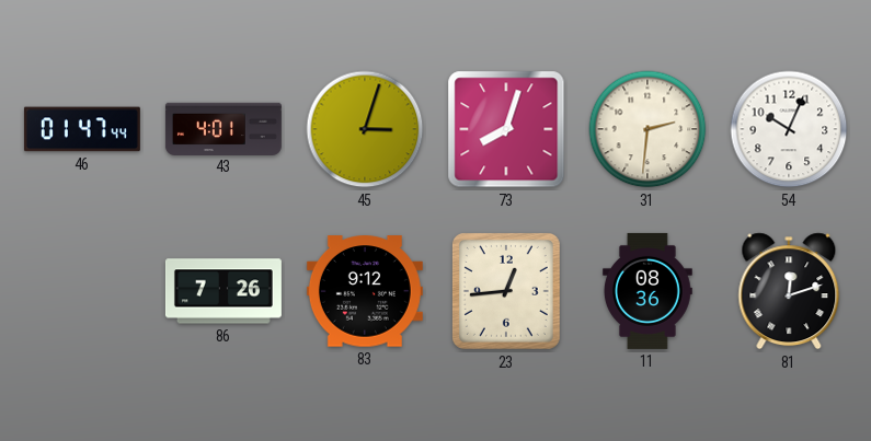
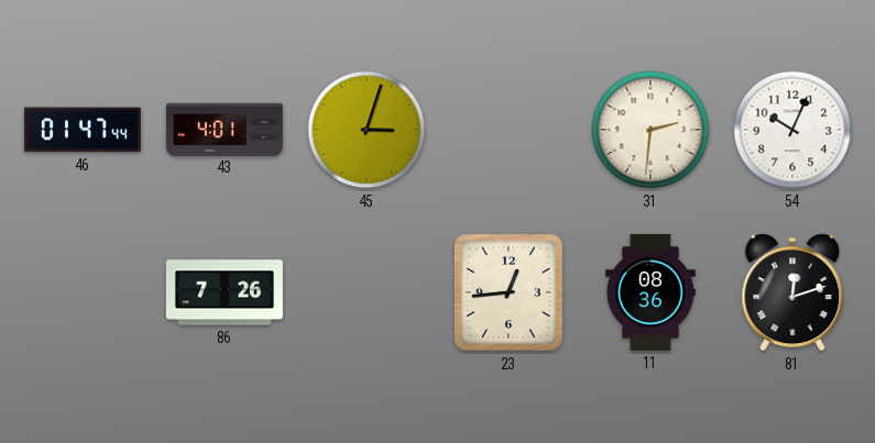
73: 8:03 -> none
83: 9:12 -> none
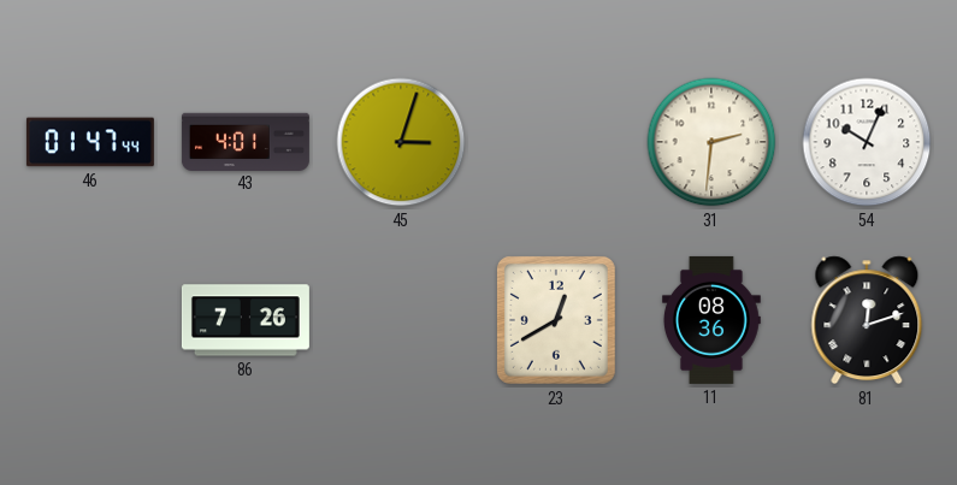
23: 12:44 -> 12:40
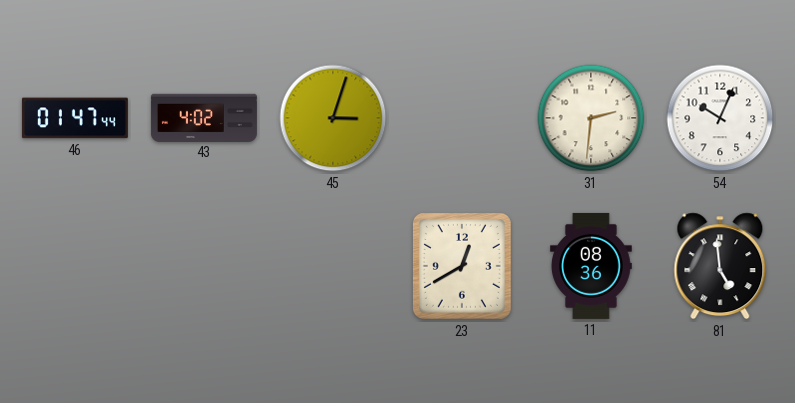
43: 4:01 -> 4:02
86: 7:26 -> none
81: 12:12 -> 4:59
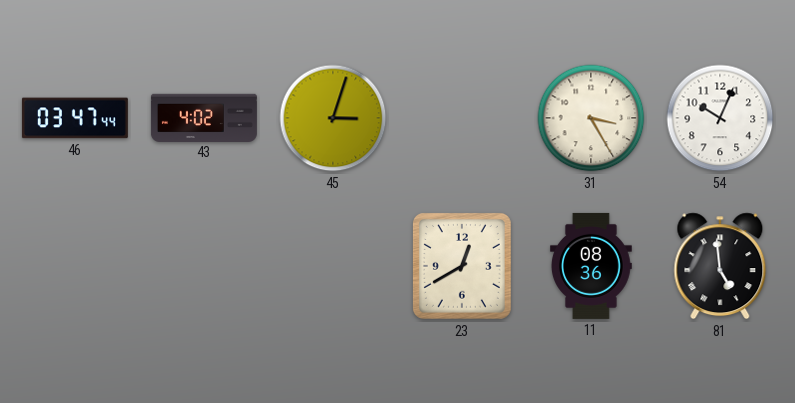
46: 01:47 -> 03:47
31: 2:31 -> 3:25
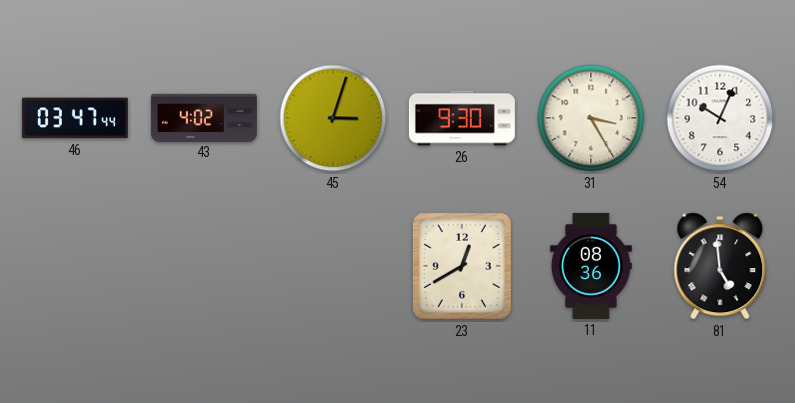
26: none -> 9:30
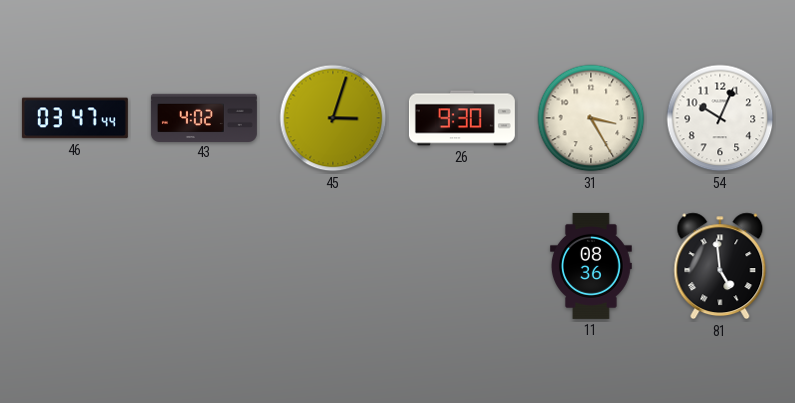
23: 12:40 -> none
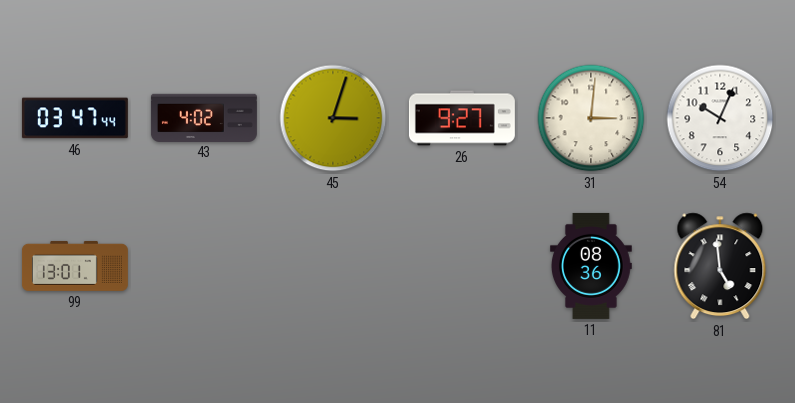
26: 9:30 -> 9:27
31: 3:25 -> 3:01
99: none -> 13:01
